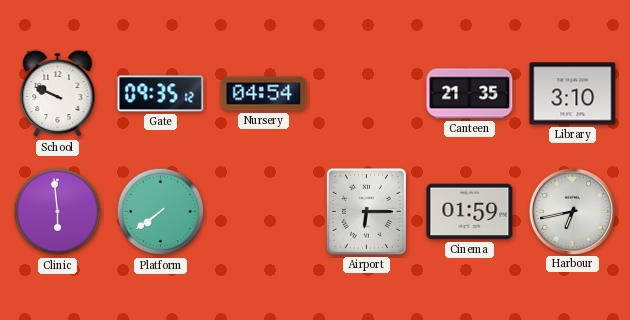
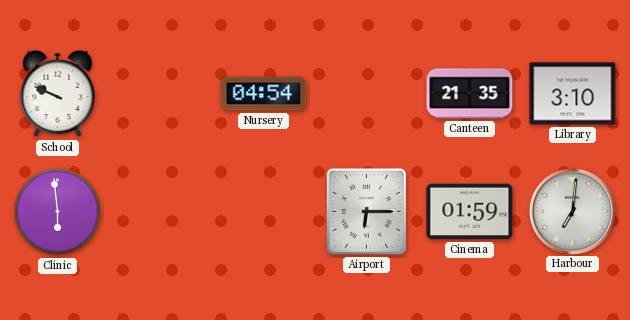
Gate: 09:35 -> none
Platform: 7:39 -> none
Harbour: 6:43 -> 7:01
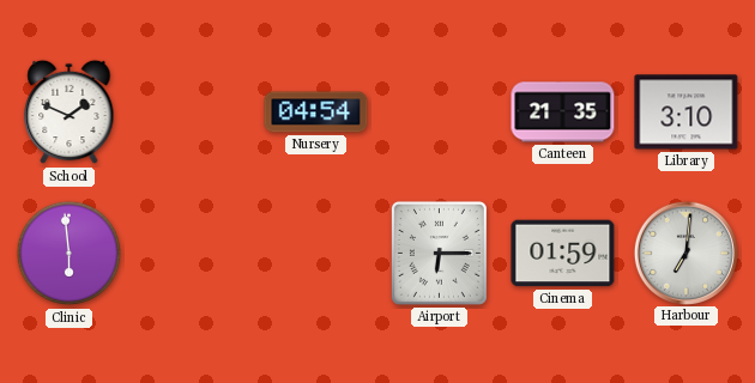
School: 9:49 -> 1:49
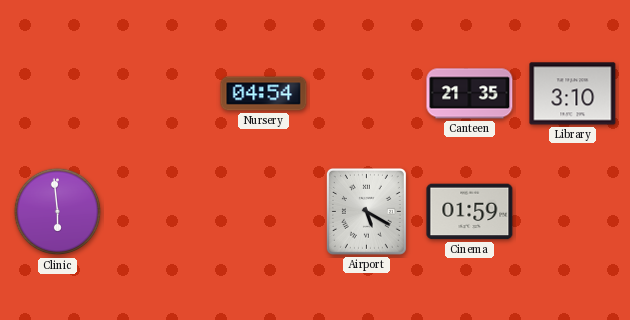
School: 1:49 -> none
Airport: 6:15 -> 5:20
Harbour: 7:01 -> none
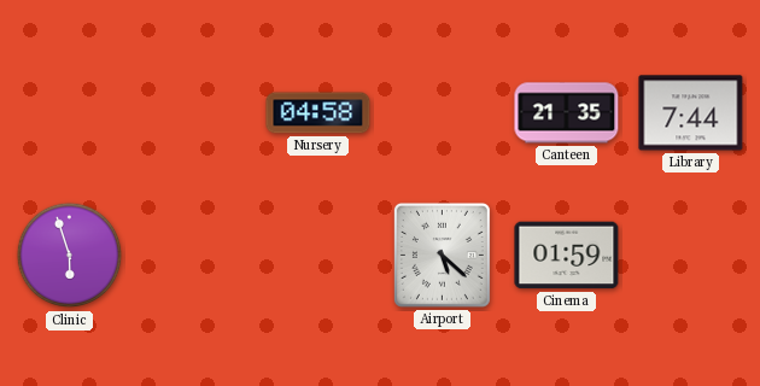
Nursery: 04:54 -> 04:58
Library: 3:10 -> 7:44
Clinic: 5:59 -> 5:57
Airport: 5:20 -> 5:22
